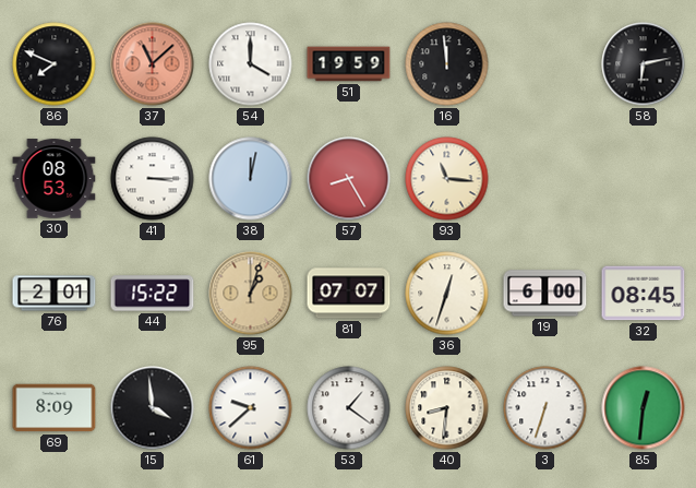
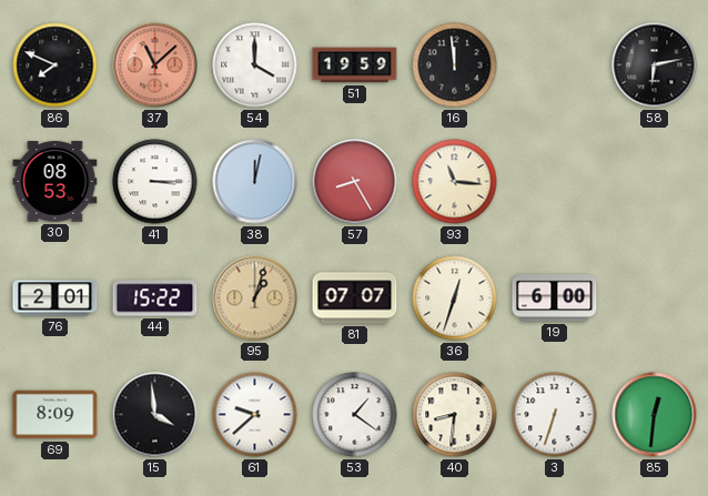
32: 08:45 -> none
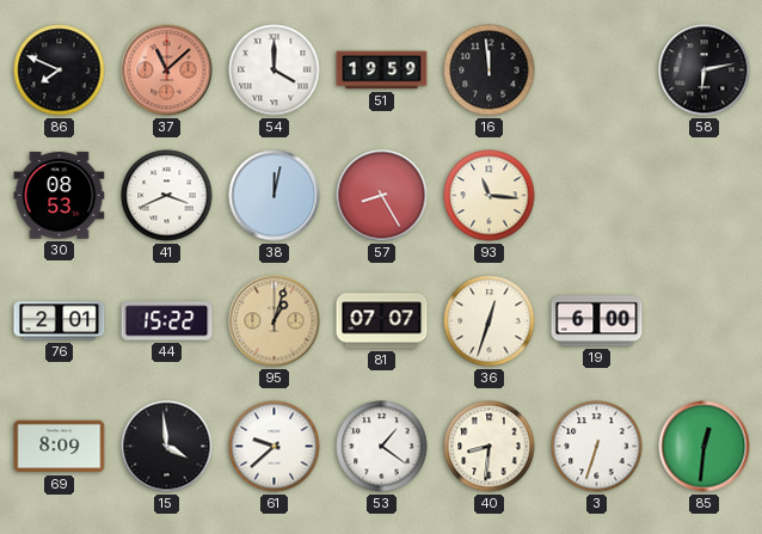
41: 3:15 -> 3:41
